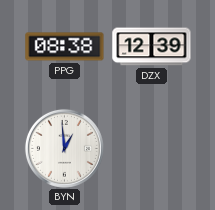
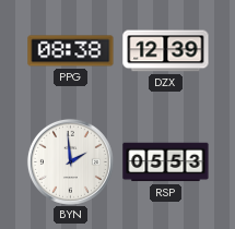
BYN: 12:59 -> 1:59
RSP: none -> 05:53
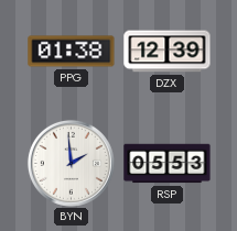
PPG: 08:38 -> 01:38
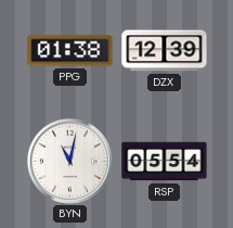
BYN: 1:59 -> 11:02
RSP: 05:53 -> 05:54
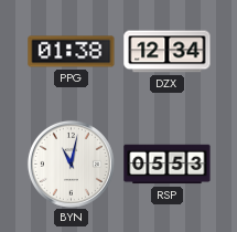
DZX: 12:39 -> 12:34
RSP: 05:54 -> 05:53
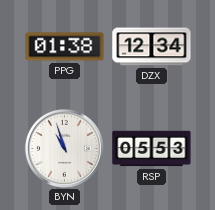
BYN: 11:02 -> 10:57
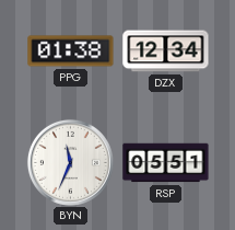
BYN: 10:57 -> 11:34
RSP: 05:53 -> 05:51
